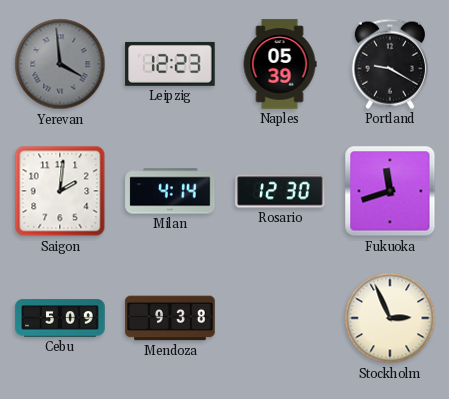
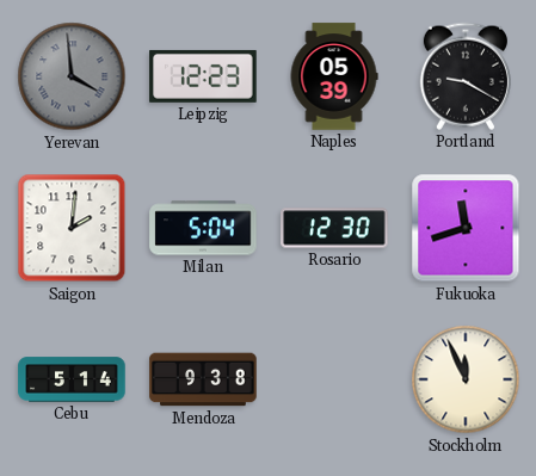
Milan: 4:14 -> 5:04
Cebu: 5:09 -> 5:14
Stockholm: 2:56 -> 11:56
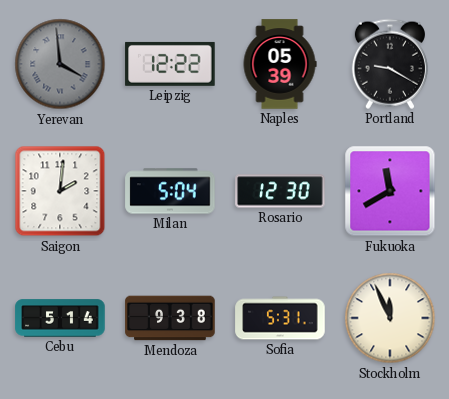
Leipzig: 12:23 -> 12:22
Fukuoka: 11:42 -> 11:40
Sofia: none -> 5:31
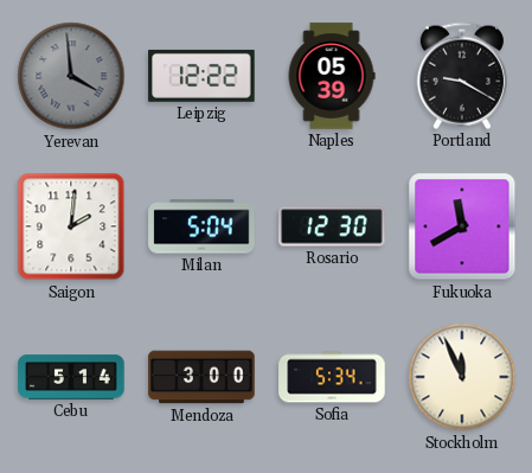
Mendoza: 9:38 -> 3:00
Sofia: 5:31 -> 5:34
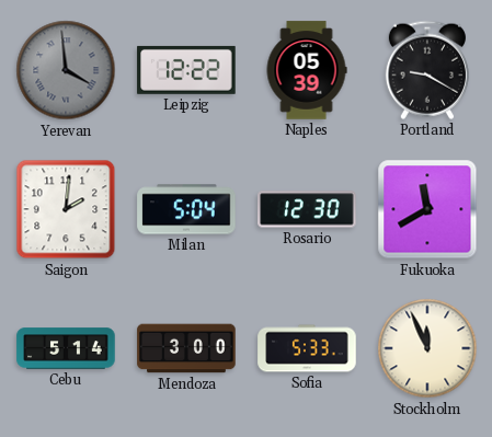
Sofia: 5:34 -> 5:33
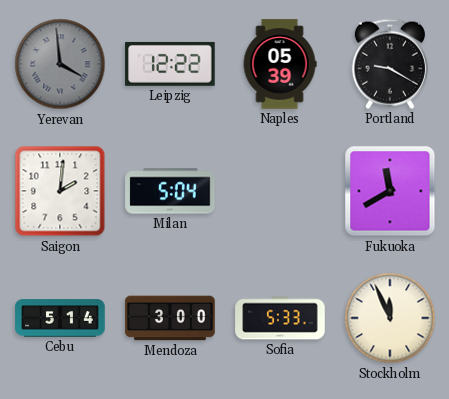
Rosario: 12:30 -> none
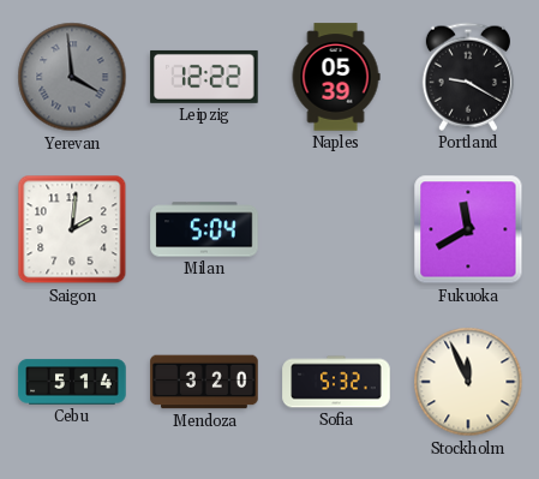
Mendoza: 3:00 -> 3:20
Sofia: 5:33 -> 5:32
